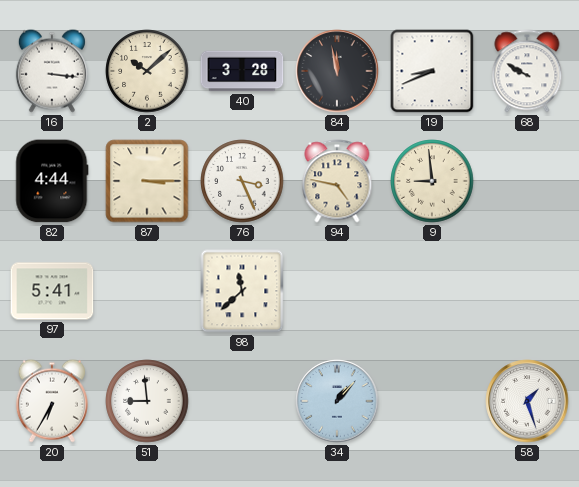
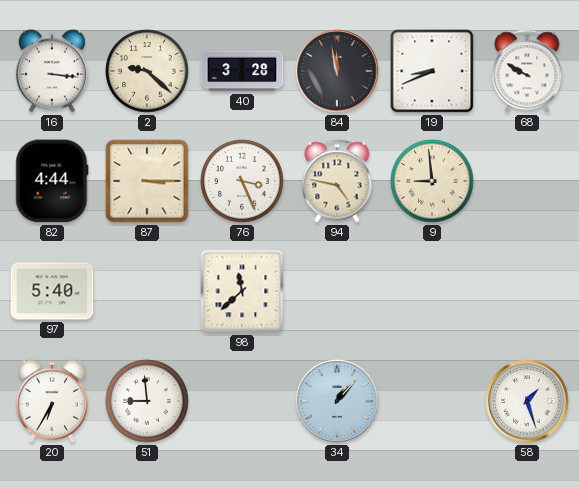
2: 10:08 -> 9:22
97: 5:41 -> 5:40
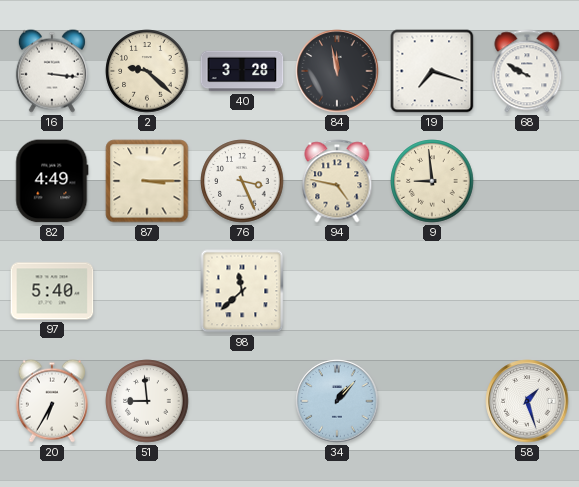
19: 8:41 -> 7:18
82: 4:44 -> 4:49
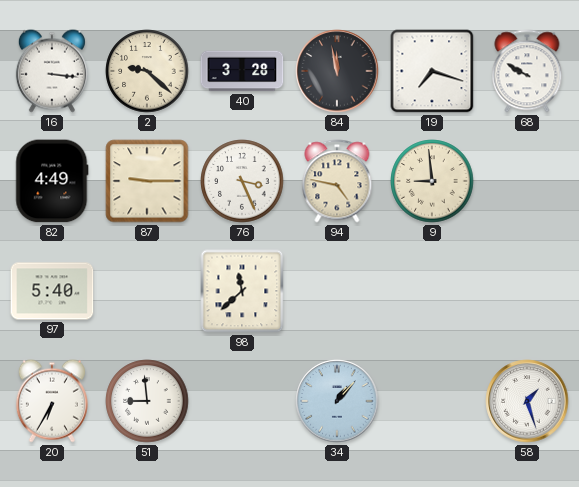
87: 3:15 -> 9:15
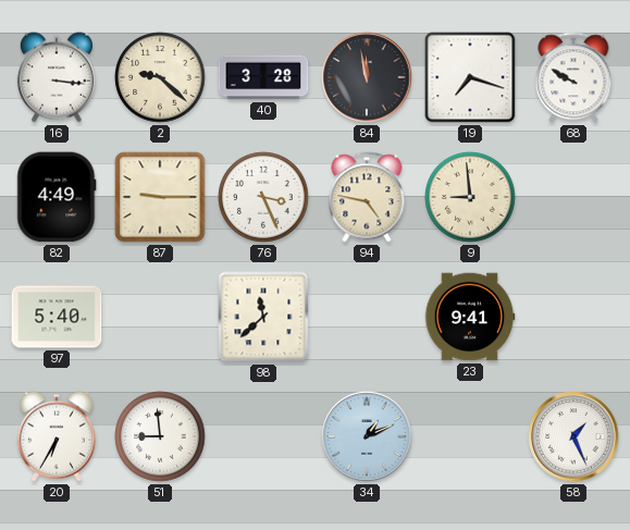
23: none -> 9:41
34: 1:07 -> 1:11
58: 1:27 -> 1:26
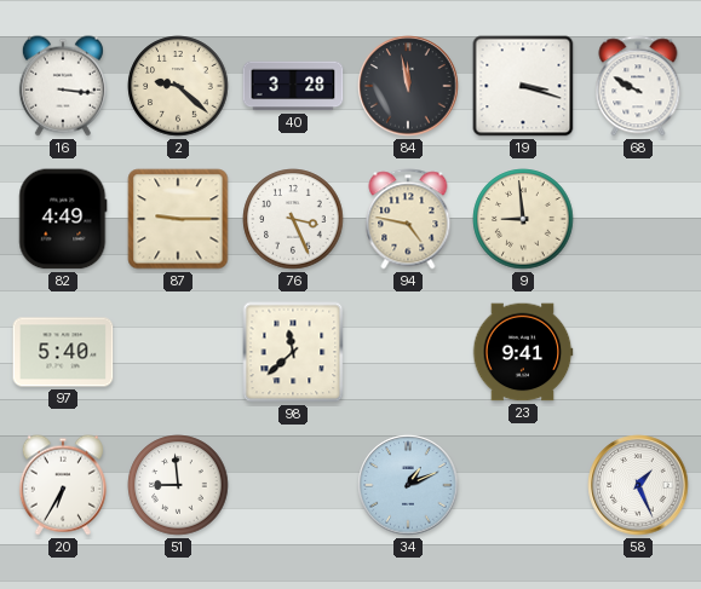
19: 7:18 -> 3:18
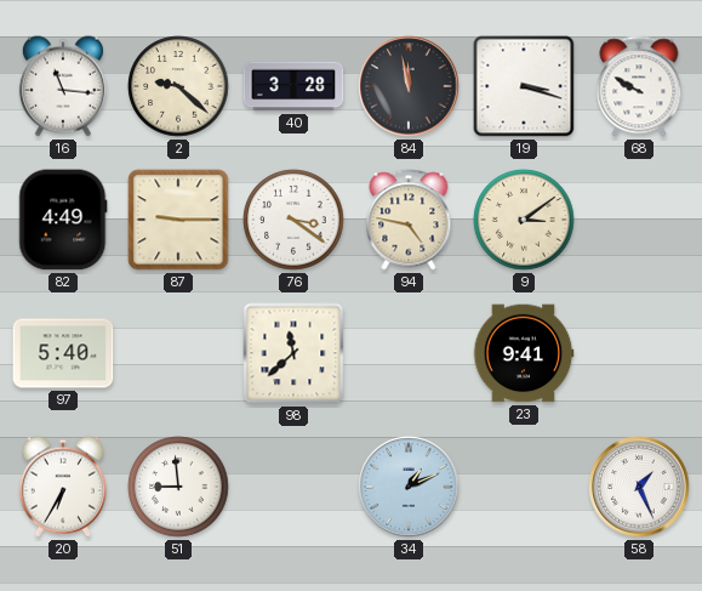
16: 3:16 -> 11:16
76: 3:26 -> 3:21
9: 8:59 -> 3:09
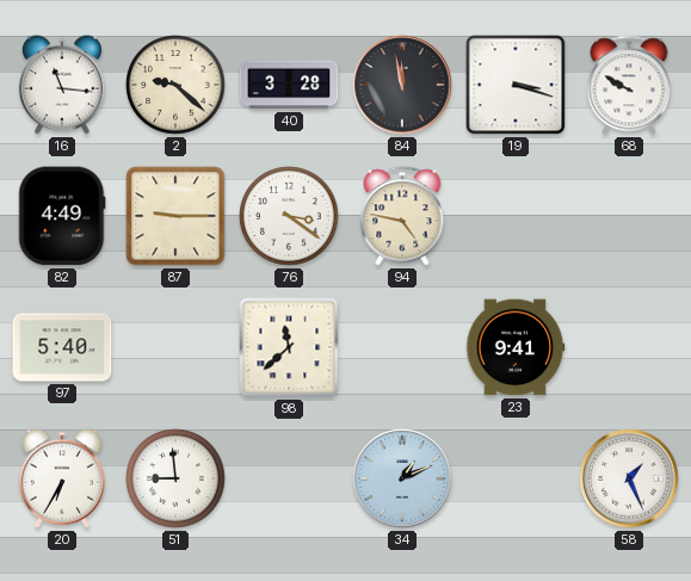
9: 3:09 -> none
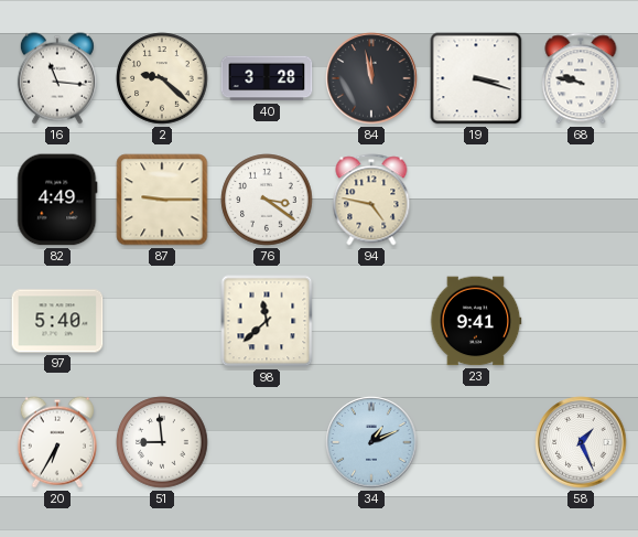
68: 9:50 -> 9:47
